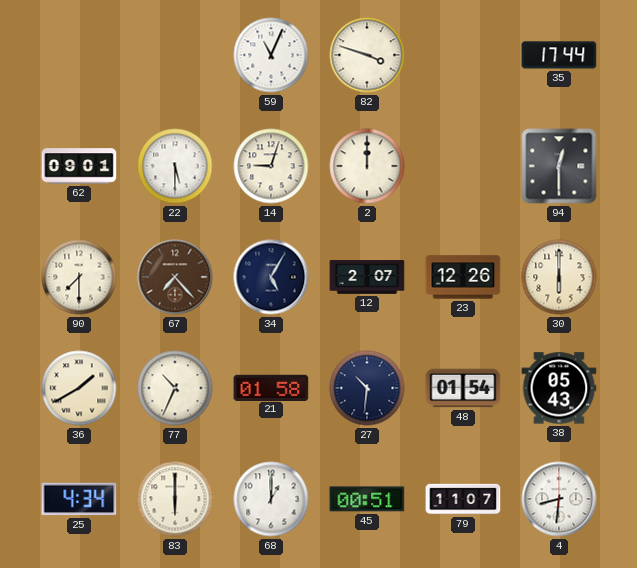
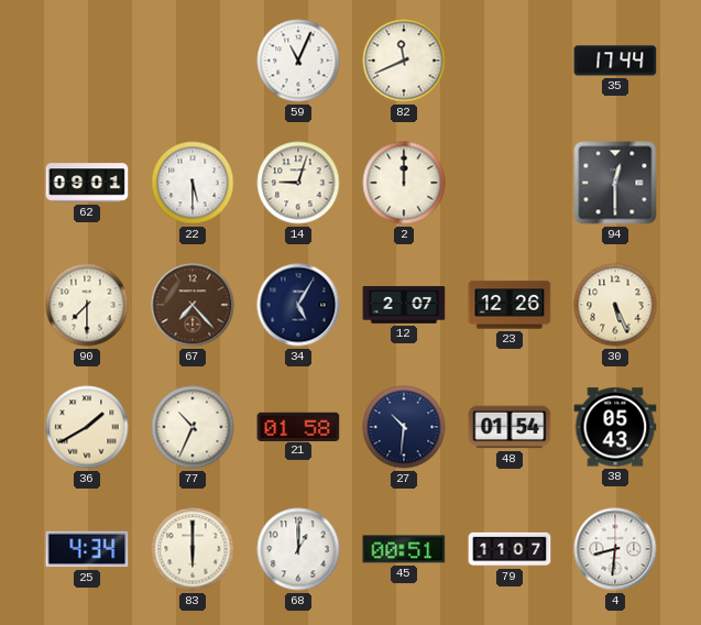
82: 3:48 -> 11:41
30: 6:00 -> 5:26
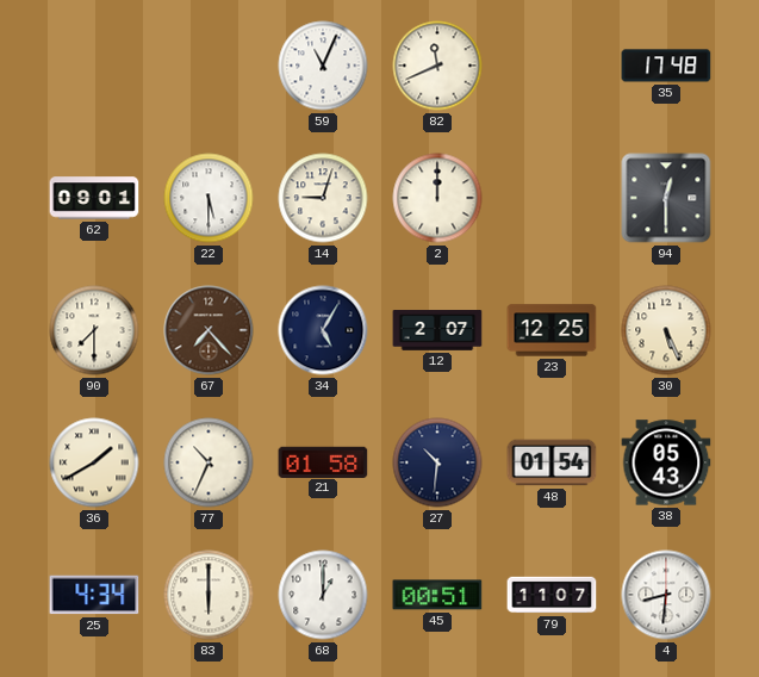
35: 17:44 -> 17:48
23: 12:26 -> 12:25
